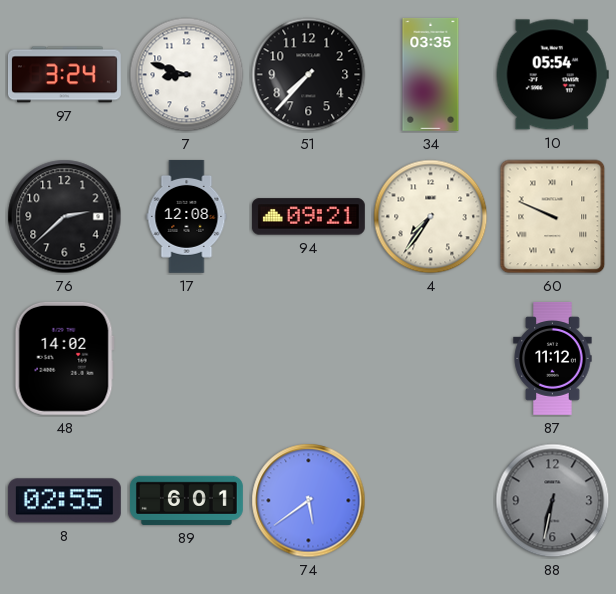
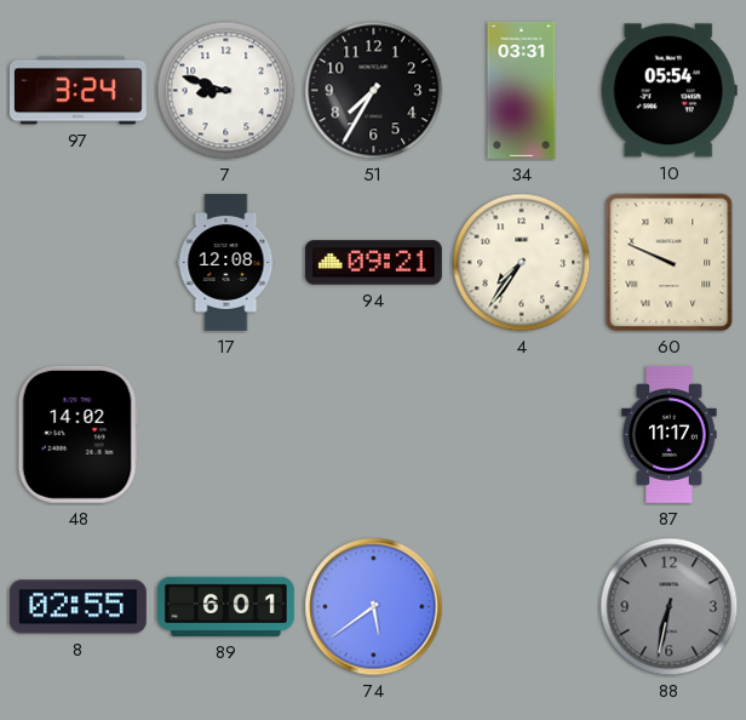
51: 7:37 -> 7:35
34: 03:35 -> 03:31
76: 2:38 -> none
87: 11:12 -> 11:17
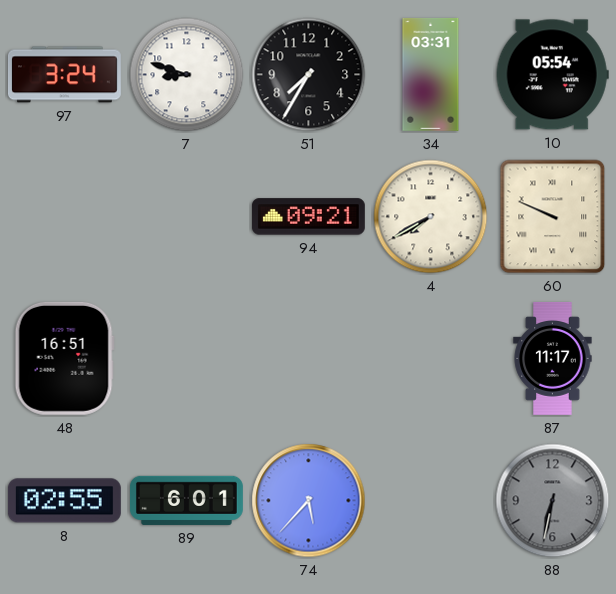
17: 12:08 -> none
4: 7:36 -> 7:40
48: 14:02 -> 16:51
74: 5:39 -> 5:37
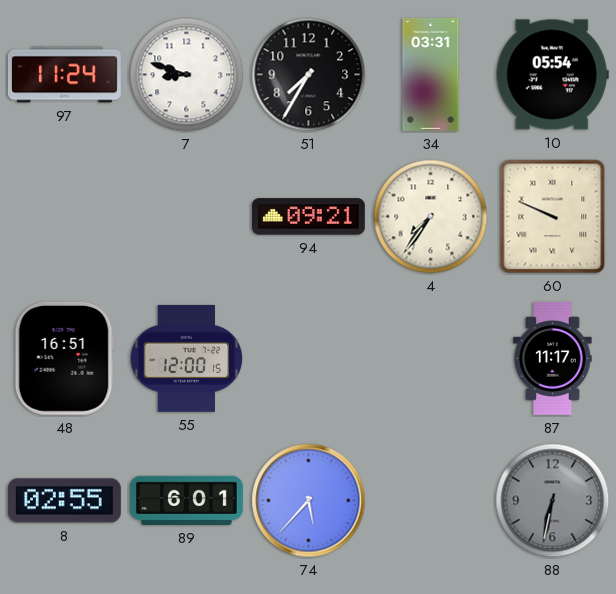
97: 3:24 -> 11:24
4: 7:40 -> 7:36
55: none -> 12:00
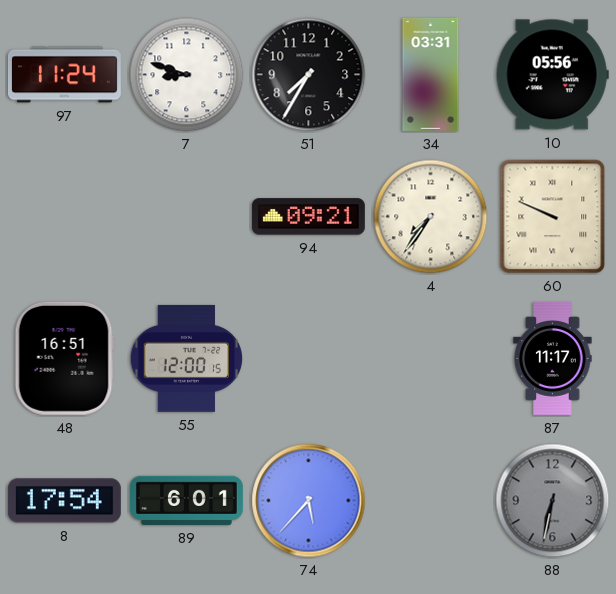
10: 05:54 -> 05:56
8: 02:55 -> 17:54
